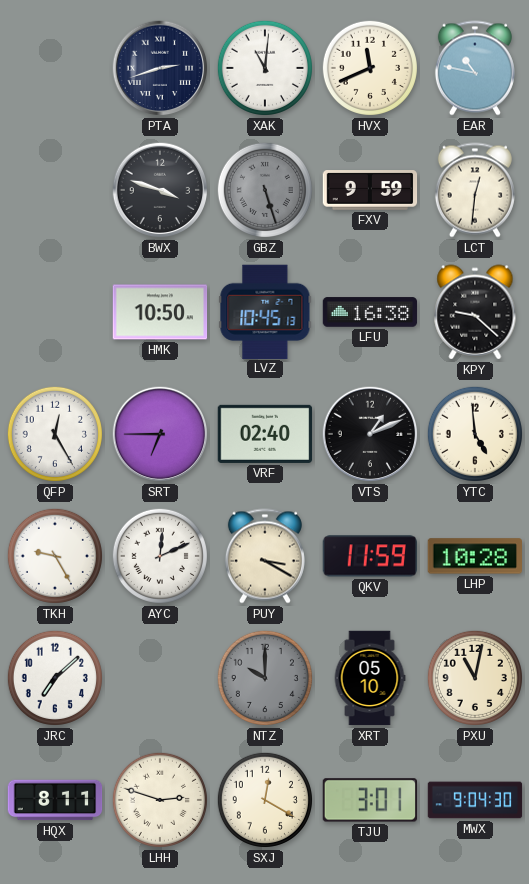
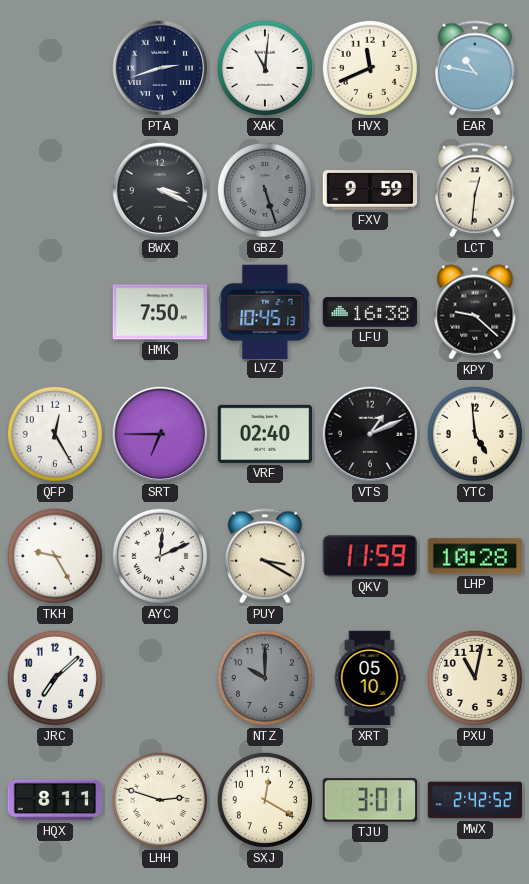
BWX: 3:48 -> 3:19
HMK: 10:50 -> 7:50
MWX: 9:04 -> 2:42
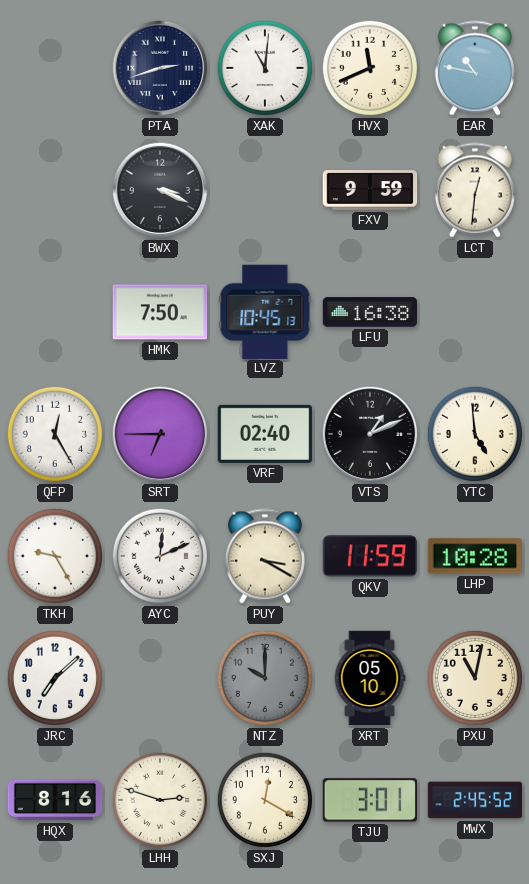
GBZ: 5:27 -> none
KPY: 9:22 -> none
HQX: 8:11 -> 8:16
MWX: 2:42 -> 2:45
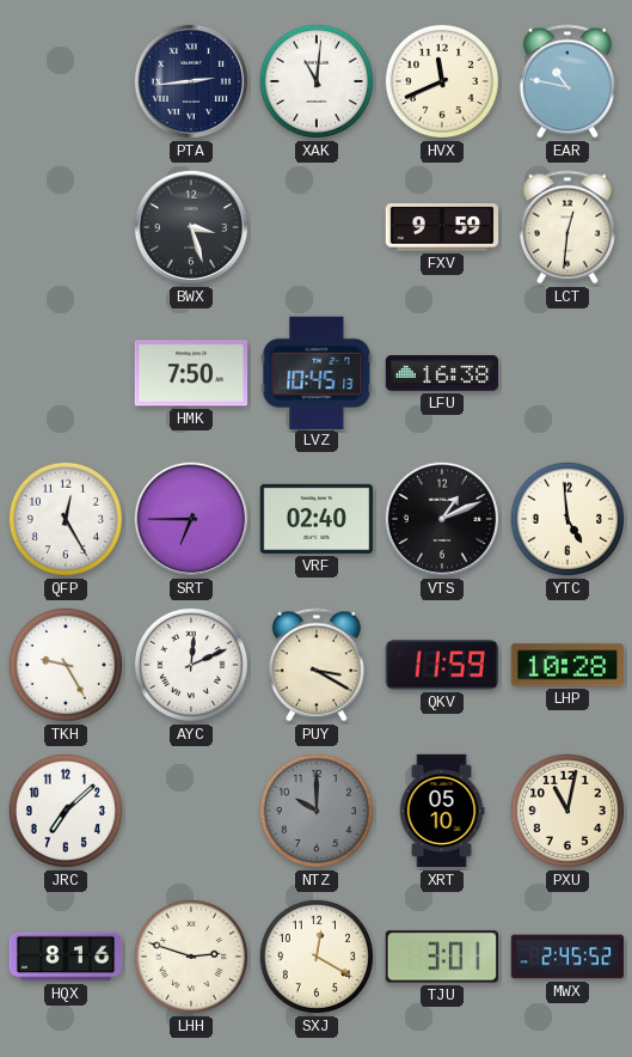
PTA: 2:42 -> 2:44
BWX: 3:19 -> 3:27
